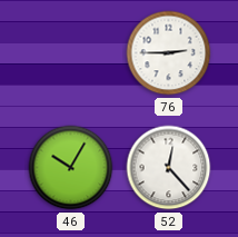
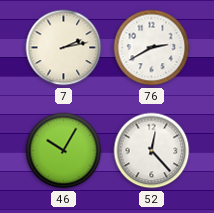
7: none -> 2:13
76: 2:45 -> 2:40
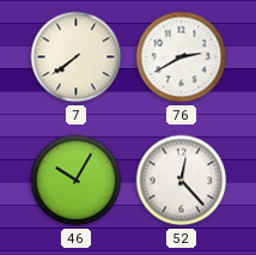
7: 2:13 -> 7:39
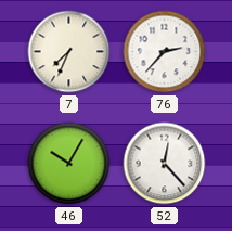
7: 7:39 -> 7:34
76: 2:40 -> 2:37
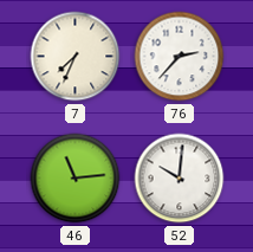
46: 10:05 -> 11:14
52: 12:23 -> 10:01
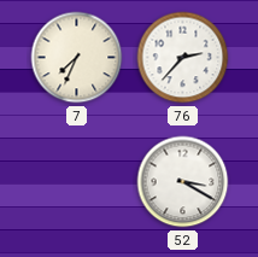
46: 11:14 -> none
52: 10:01 -> 3:20
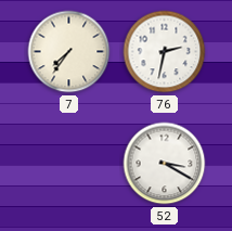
7: 7:34 -> 7:36
76: 2:37 -> 2:32
